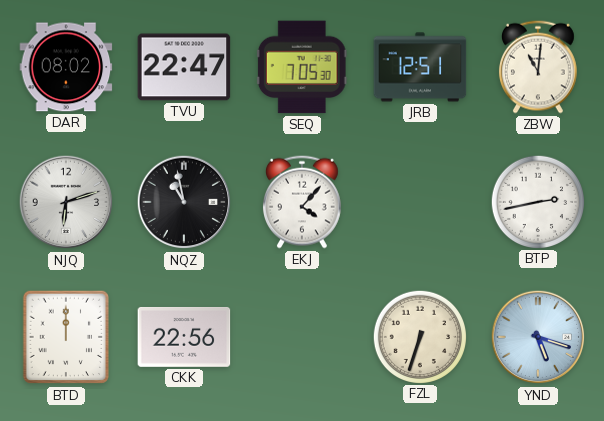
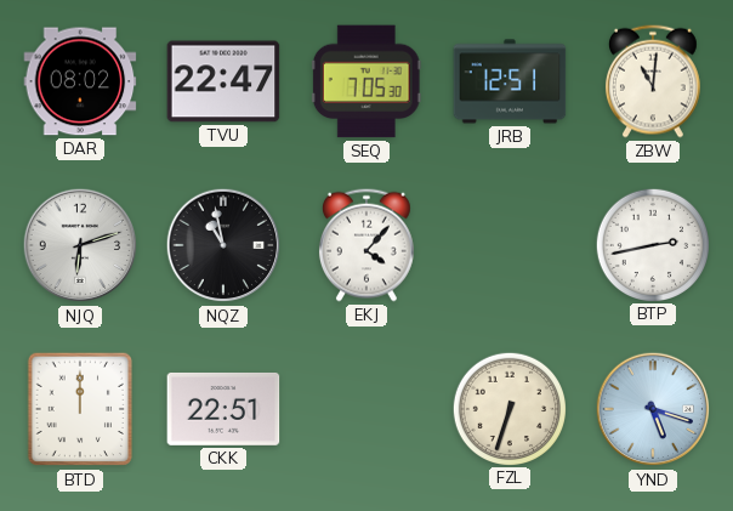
CKK: 22:56 -> 22:51
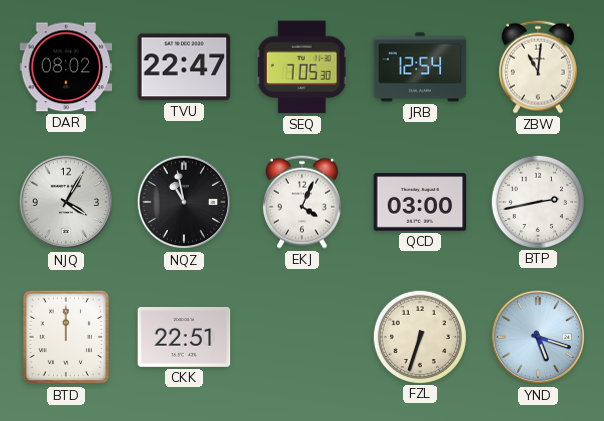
JRB: 12:51 -> 12:54
NJQ: 6:12 -> 4:05
EKJ: 4:07 -> 4:04
QCD: none -> 03:00
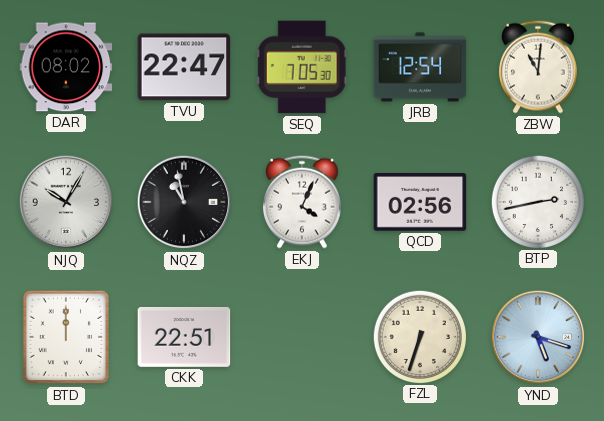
NJQ: 4:05 -> 10:05
QCD: 03:00 -> 02:56
